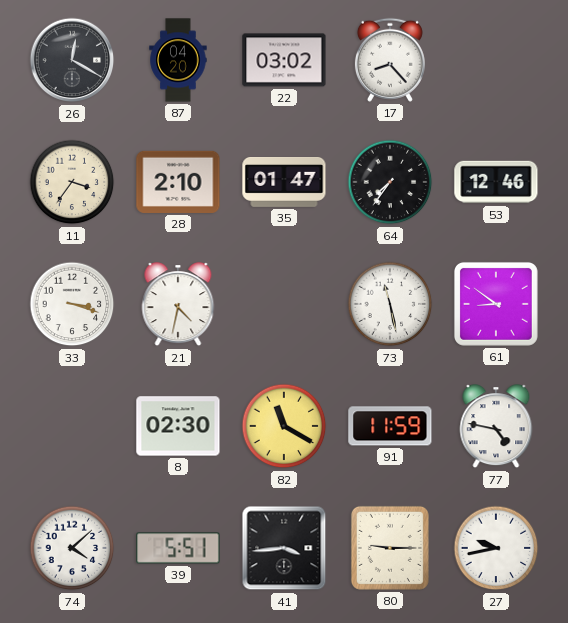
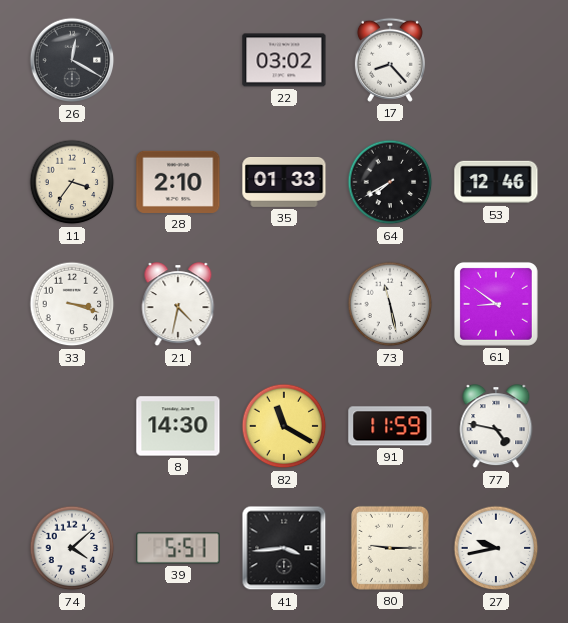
87: 04:20 -> none
35: 01:47 -> 01:33
64: 7:36 -> 7:40
8: 02:30 -> 14:30
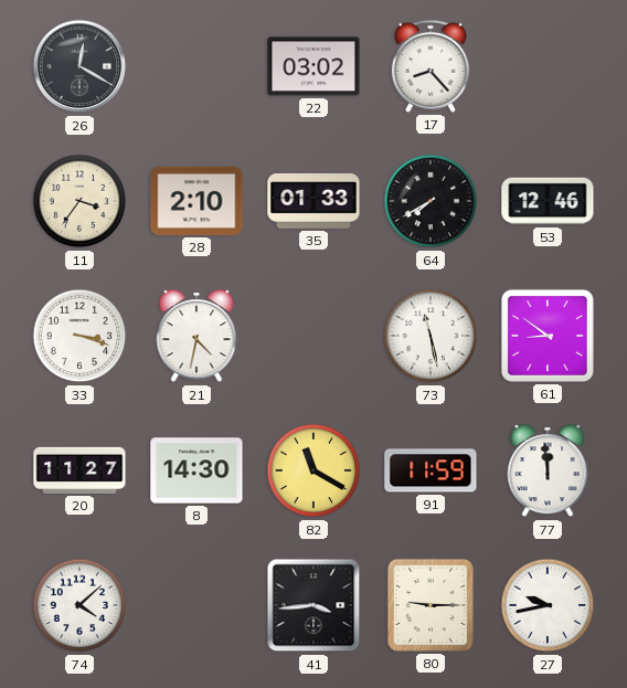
20: none -> 11:27
77: 4:47 -> 11:59
39: 5:51 -> none
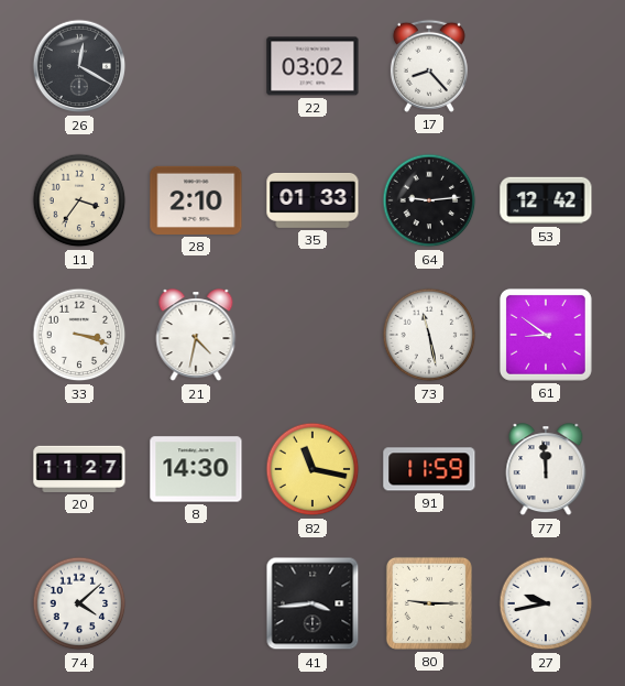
64: 7:40 -> 9:14
53: 12:46 -> 12:42
82: 11:20 -> 11:17
